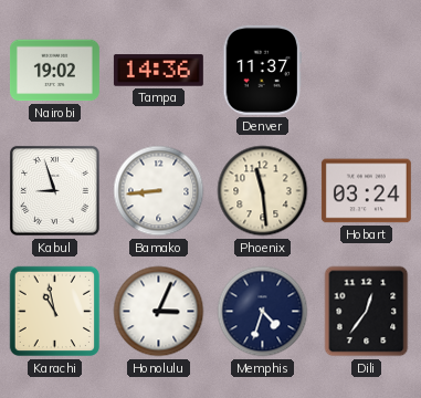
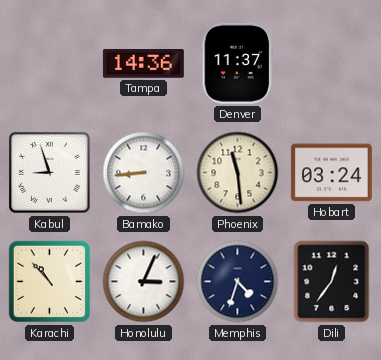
Nairobi: 19:02 -> none
Karachi: 10:58 -> 10:53
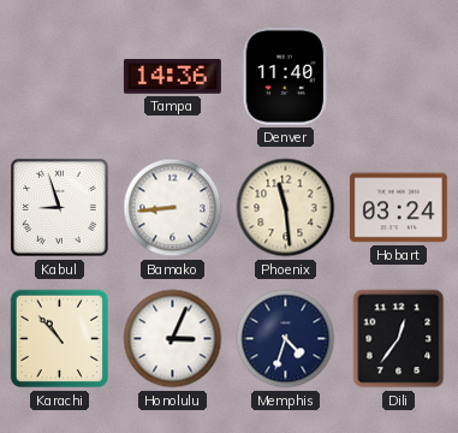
Denver: 11:37 -> 11:40
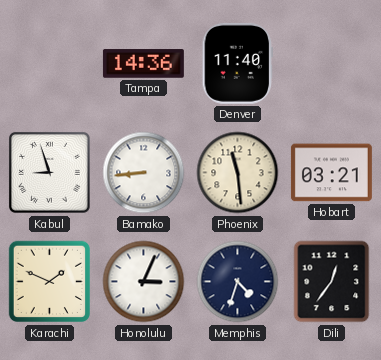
Hobart: 03:24 -> 03:21
Karachi: 10:53 -> 1:49
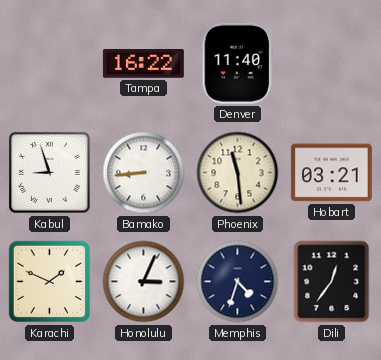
Tampa: 14:36 -> 16:22
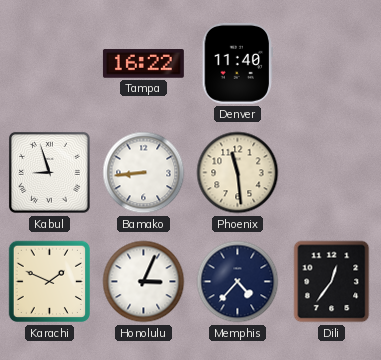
Hobart: 03:21 -> none
Memphis: 4:33 -> 4:37
